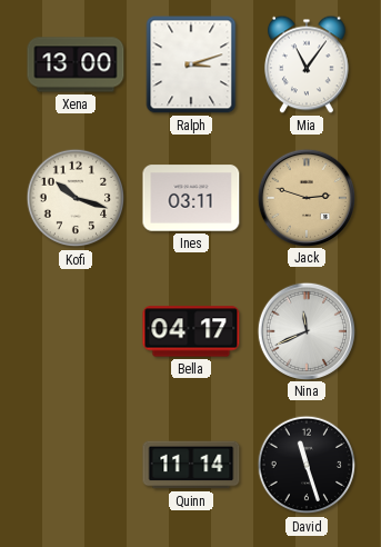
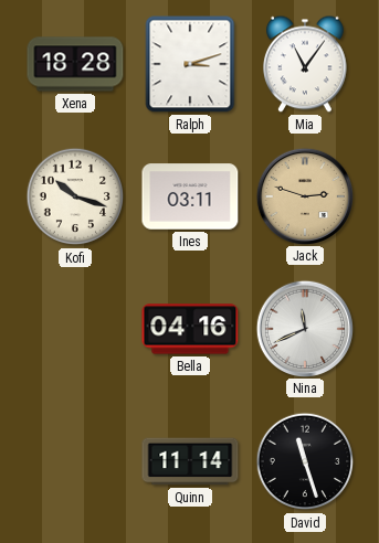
Xena: 13:00 -> 18:28
Bella: 04:17 -> 04:16
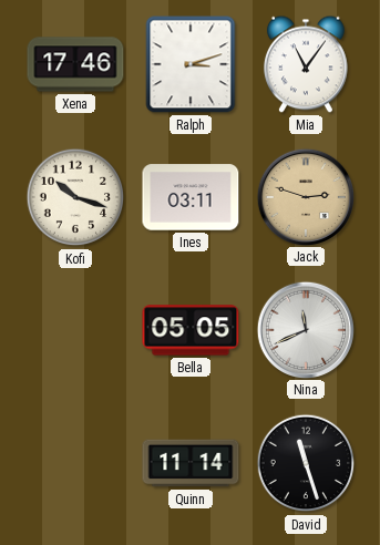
Xena: 18:28 -> 17:46
Bella: 04:16 -> 05:05
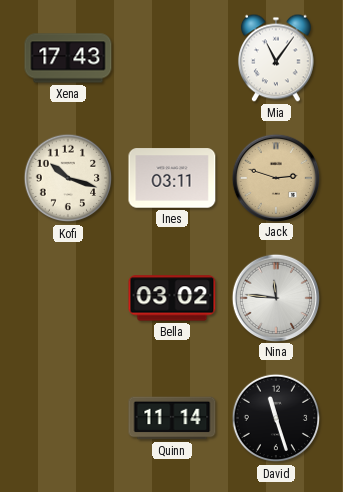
Xena: 17:46 -> 17:43
Ralph: 3:12 -> none
Bella: 05:05 -> 03:02
Nina: 11:41 -> 11:46
